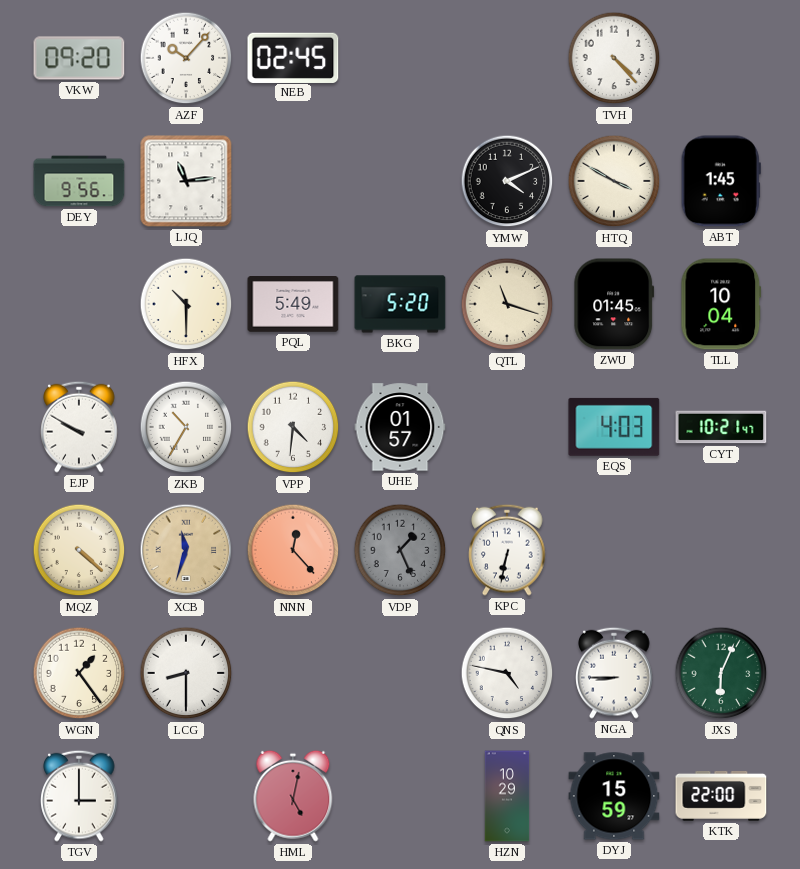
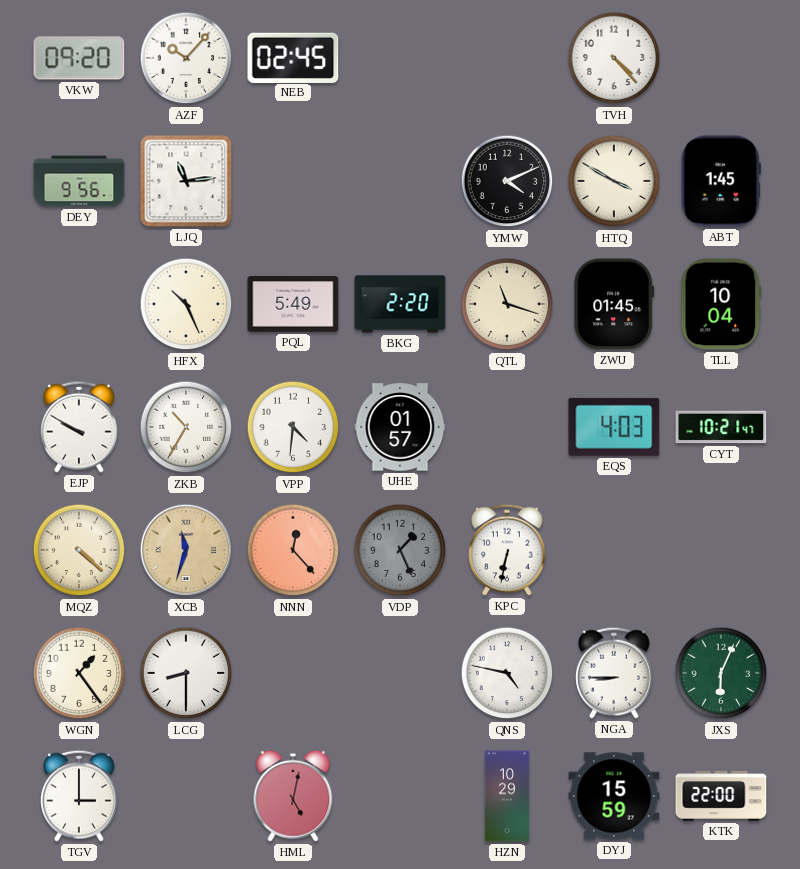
HFX: 10:30 -> 10:26
BKG: 5:20 -> 2:20
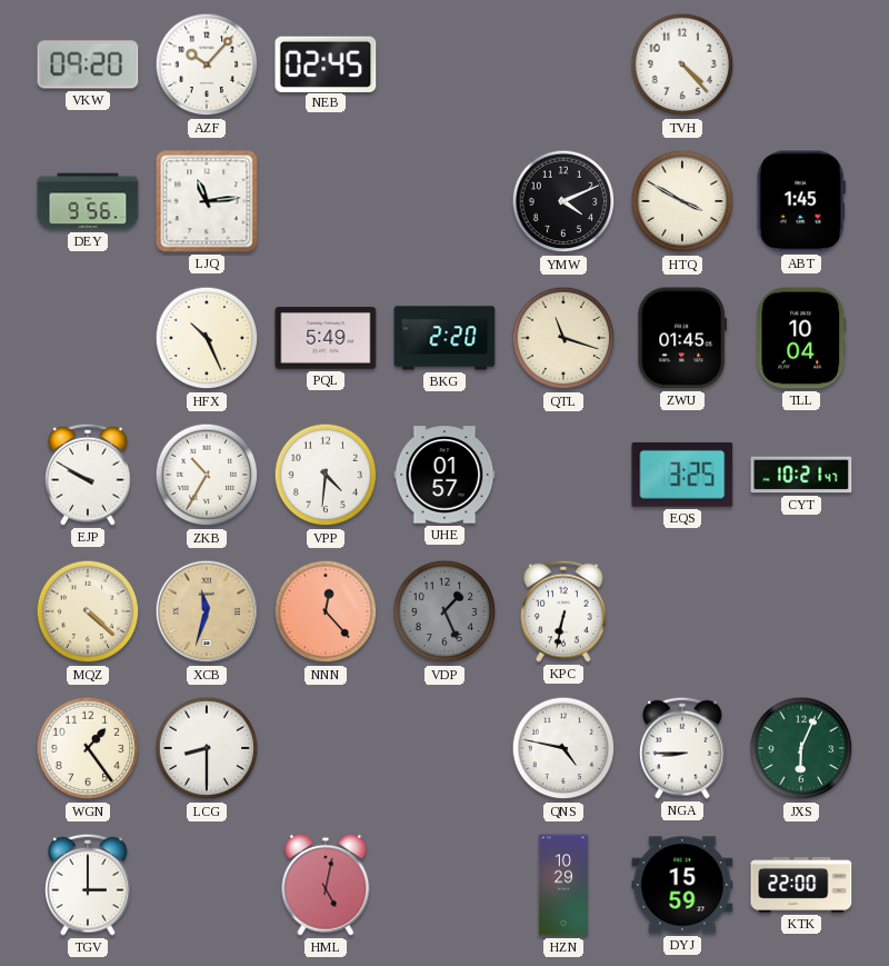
EQS: 4:03 -> 3:25
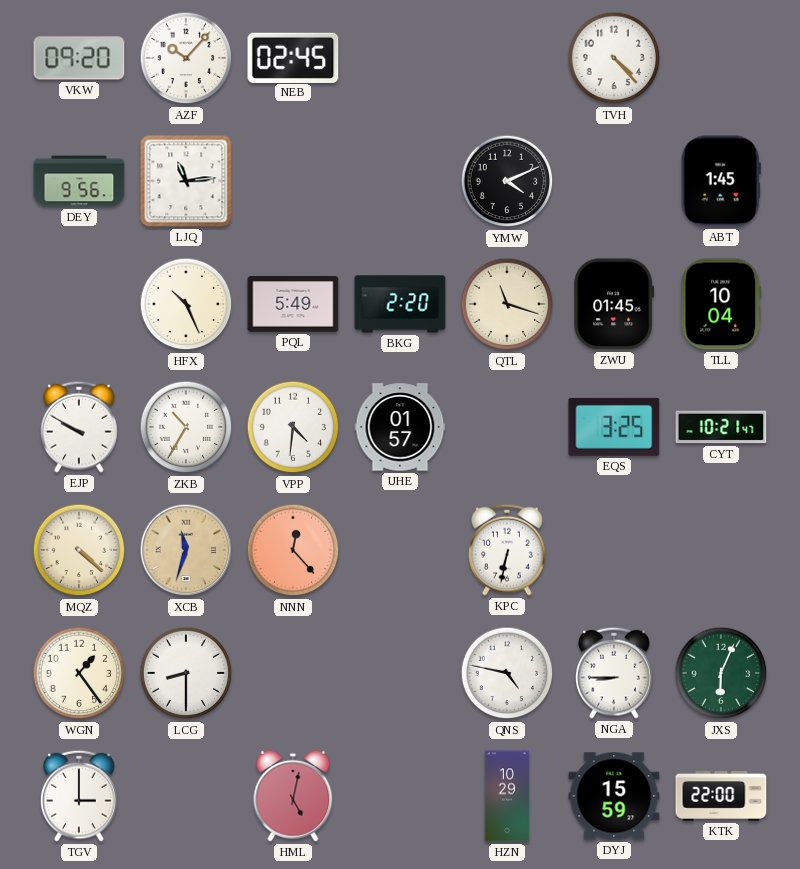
HTQ: 3:50 -> none
VDP: 1:26 -> none
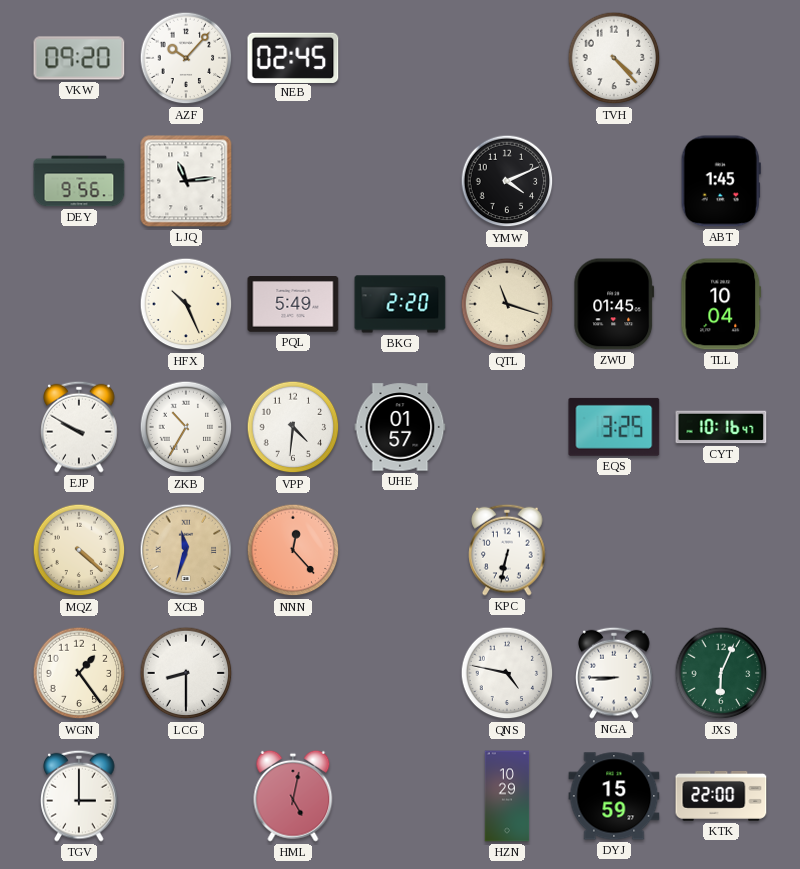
CYT: 10:21 -> 10:16
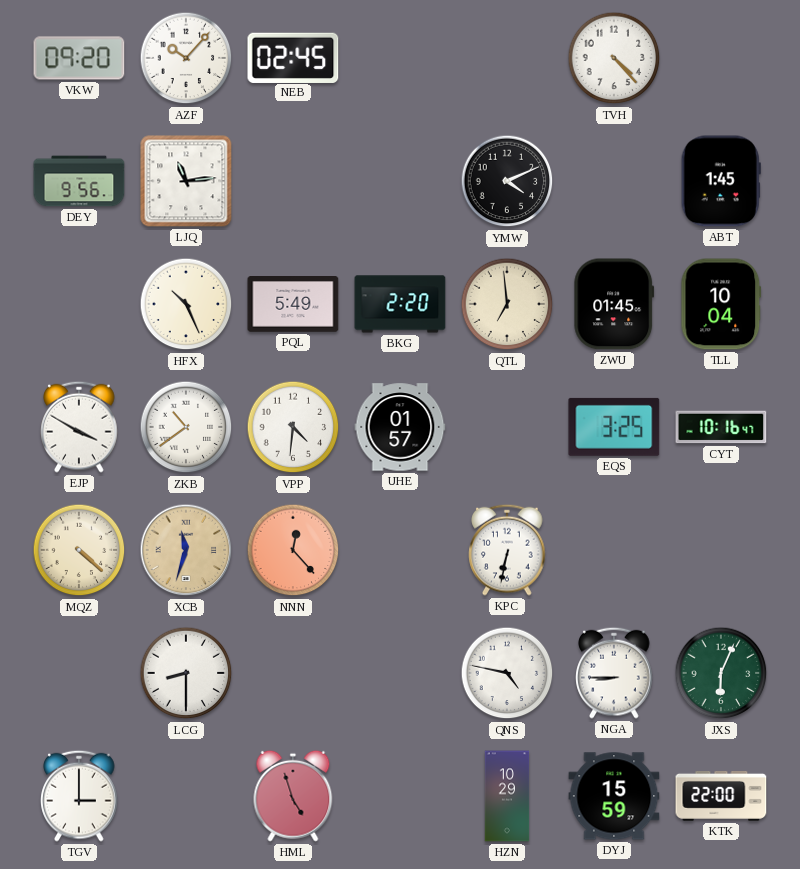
QTL: 11:18 -> 6:59
EJP: 9:50 -> 3:50
ZKB: 10:35 -> 10:39
WGN: 1:24 -> none
HML: 5:02 -> 4:57
